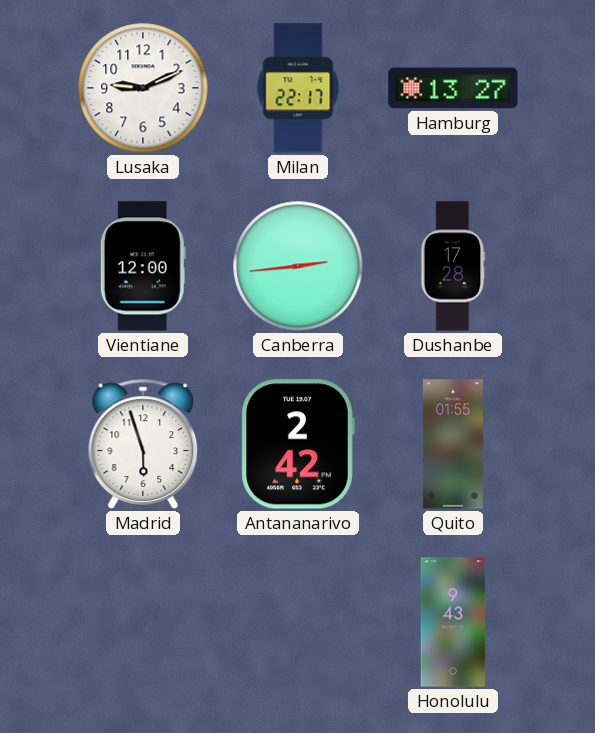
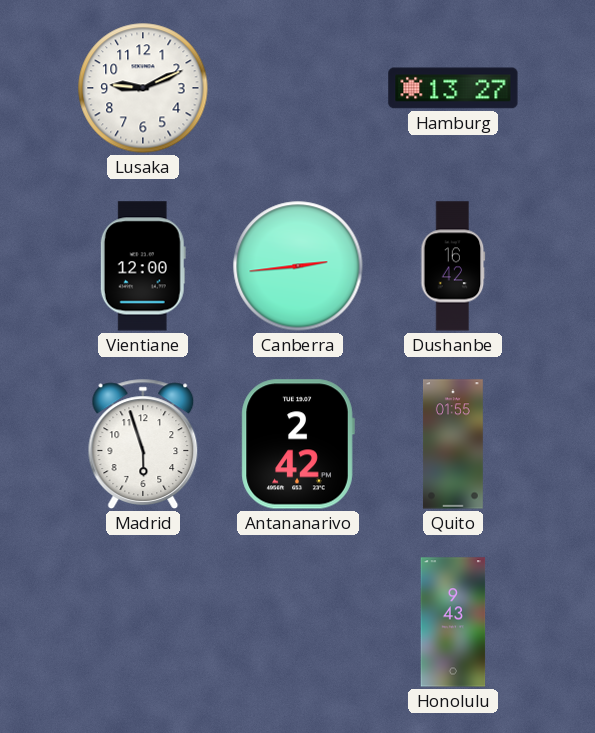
Milan: 22:17 -> none
Dushanbe: 17:28 -> 16:42
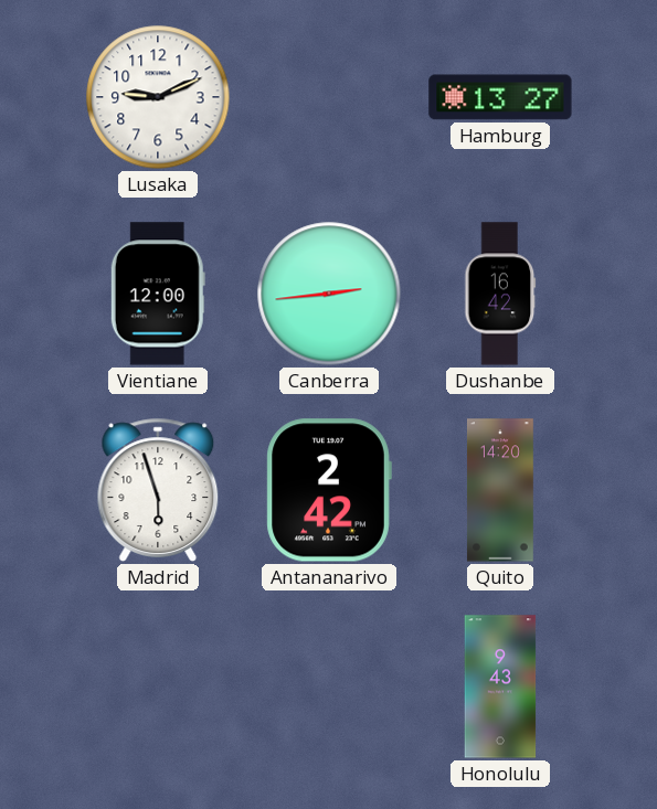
Quito: 01:55 -> 14:20
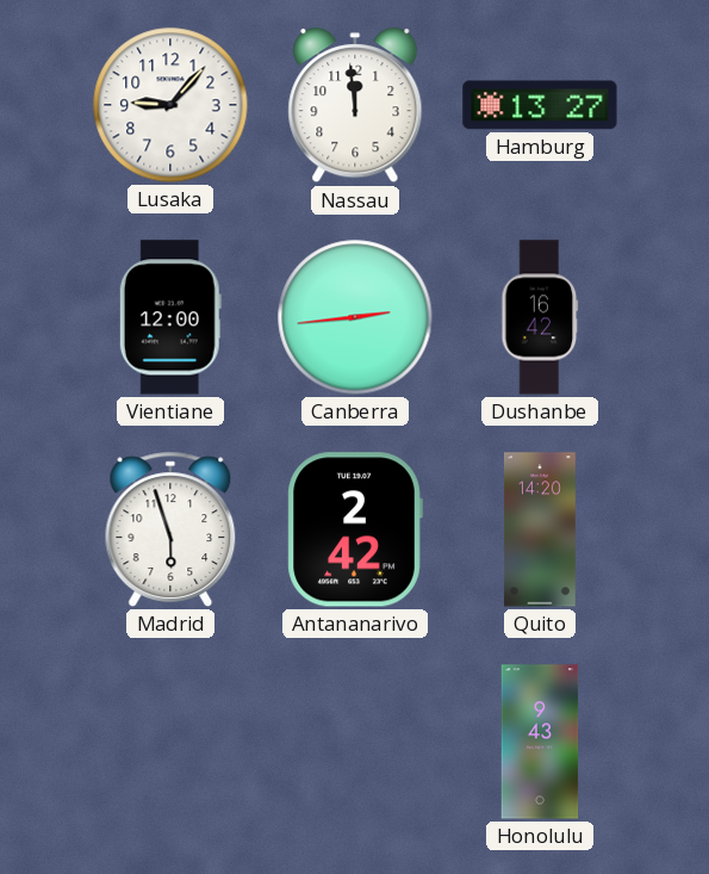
Lusaka: 9:11 -> 9:07
Nassau: none -> 11:59
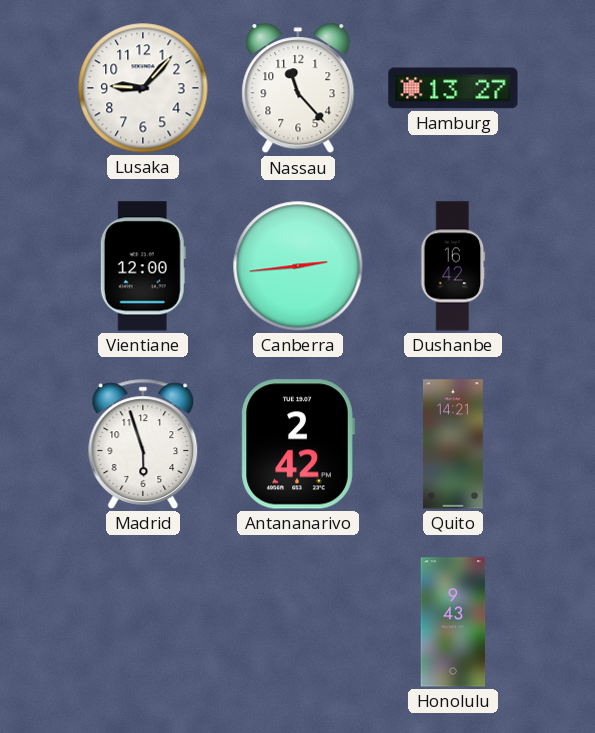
Nassau: 11:59 -> 11:23
Quito: 14:20 -> 14:21
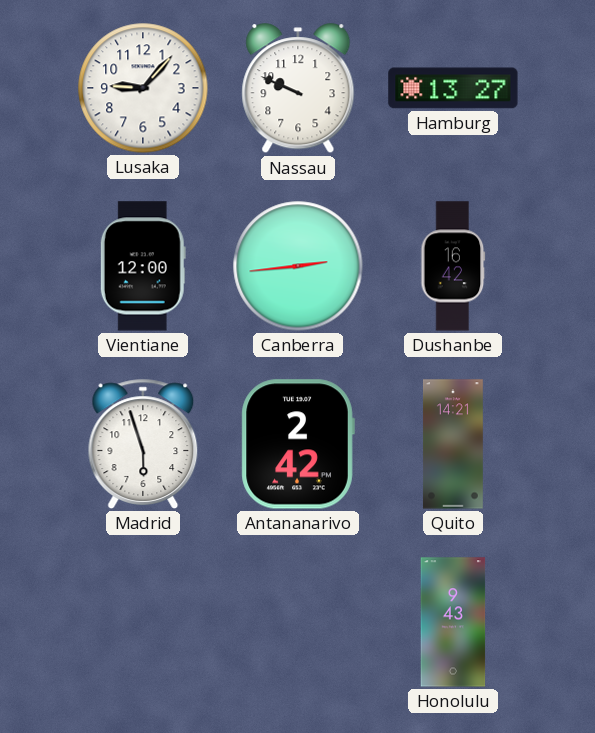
Nassau: 11:23 -> 9:49
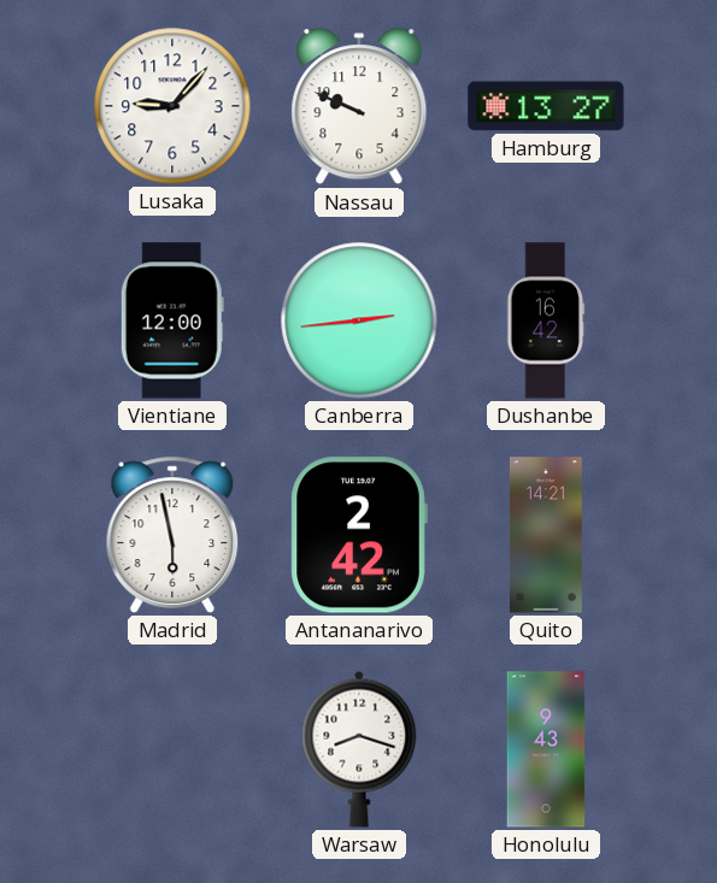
Madrid: 5:57 -> 5:58
Warsaw: none -> 8:18
